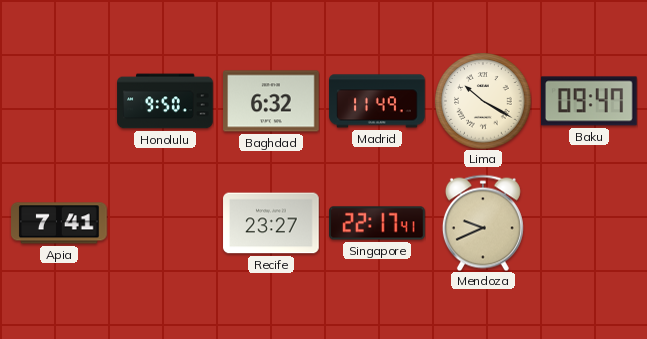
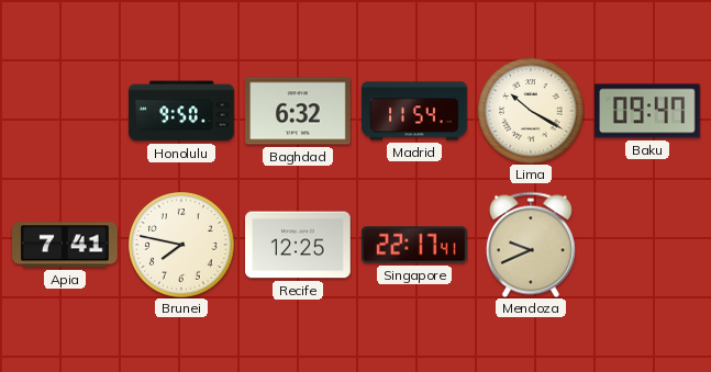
Madrid: 11:49 -> 11:54
Brunei: none -> 7:47
Recife: 23:27 -> 12:25
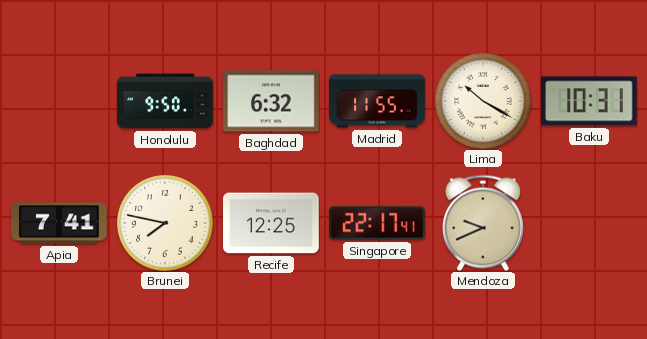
Madrid: 11:54 -> 11:55
Baku: 09:47 -> 10:31
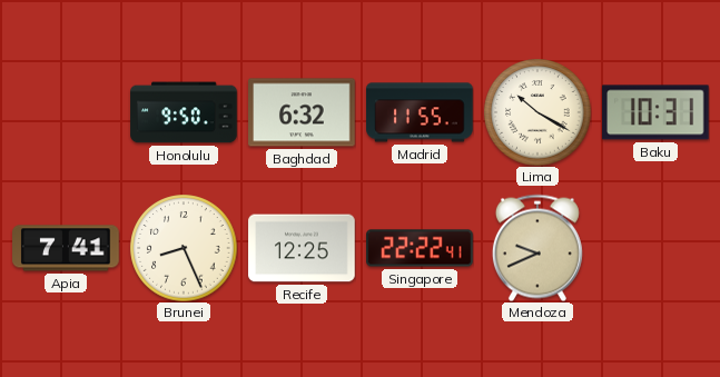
Brunei: 7:47 -> 8:26
Singapore: 22:17 -> 22:22
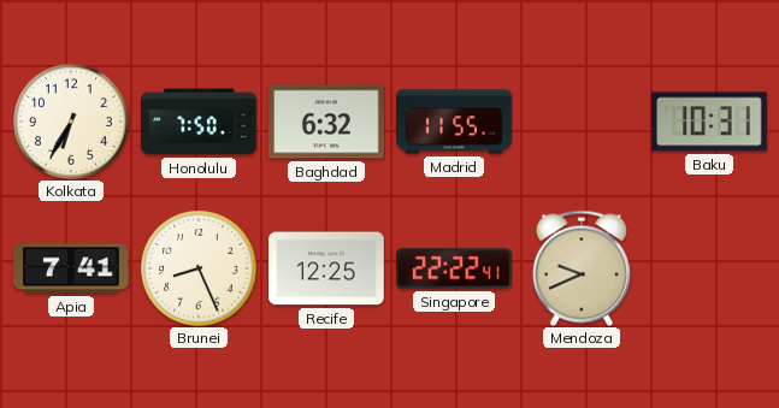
Kolkata: none -> 6:35
Honolulu: 9:50 -> 7:50
Lima: 10:20 -> none
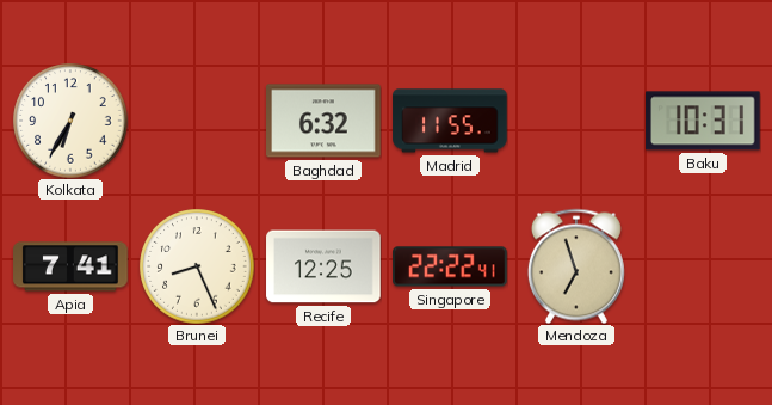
Honolulu: 7:50 -> none
Mendoza: 9:41 -> 6:57
